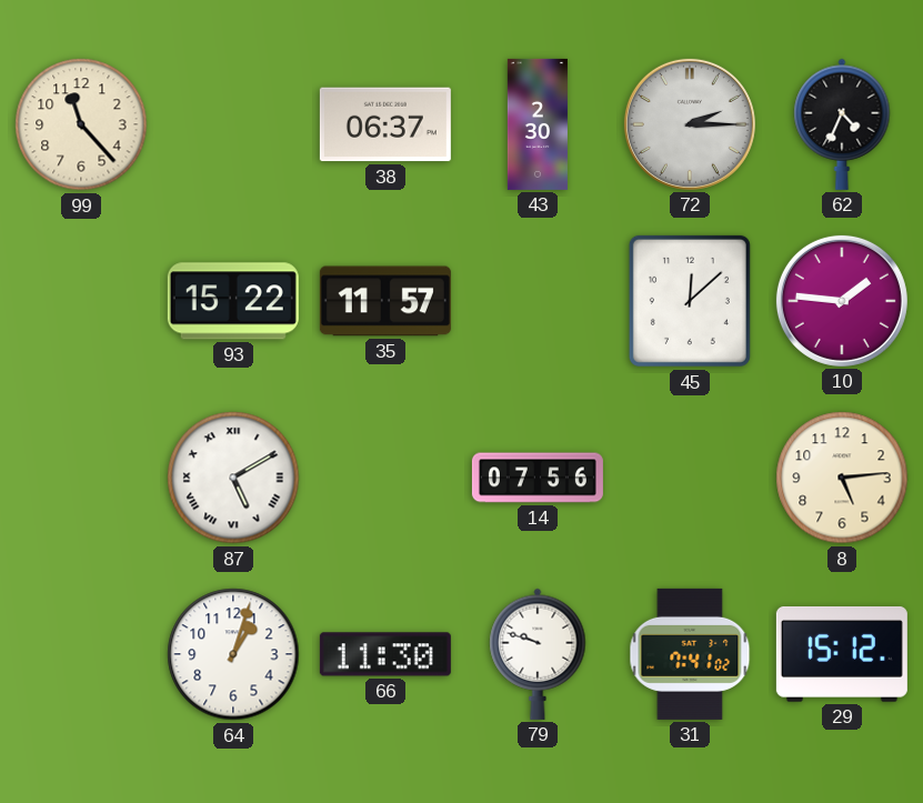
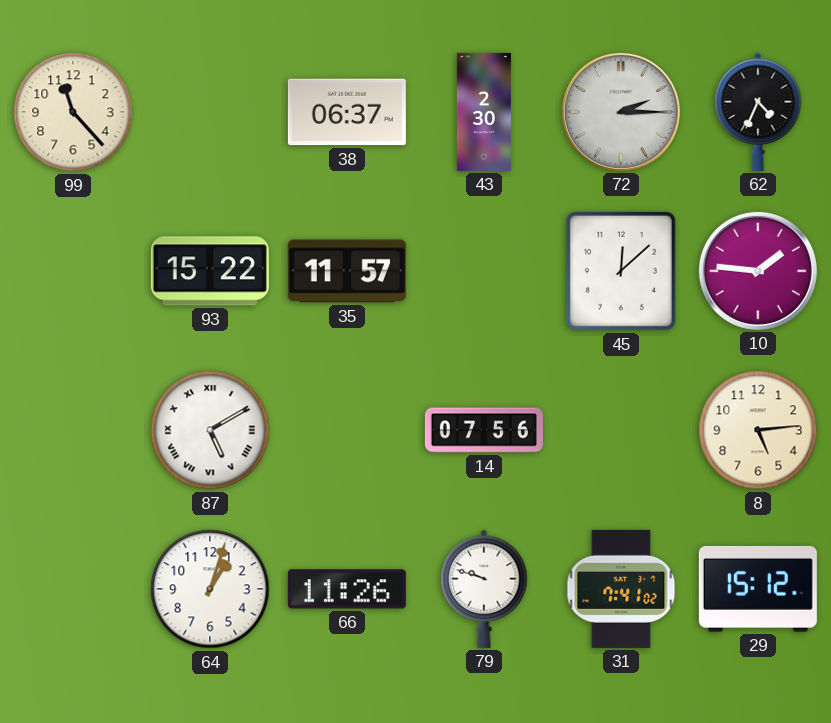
66: 11:30 -> 11:26
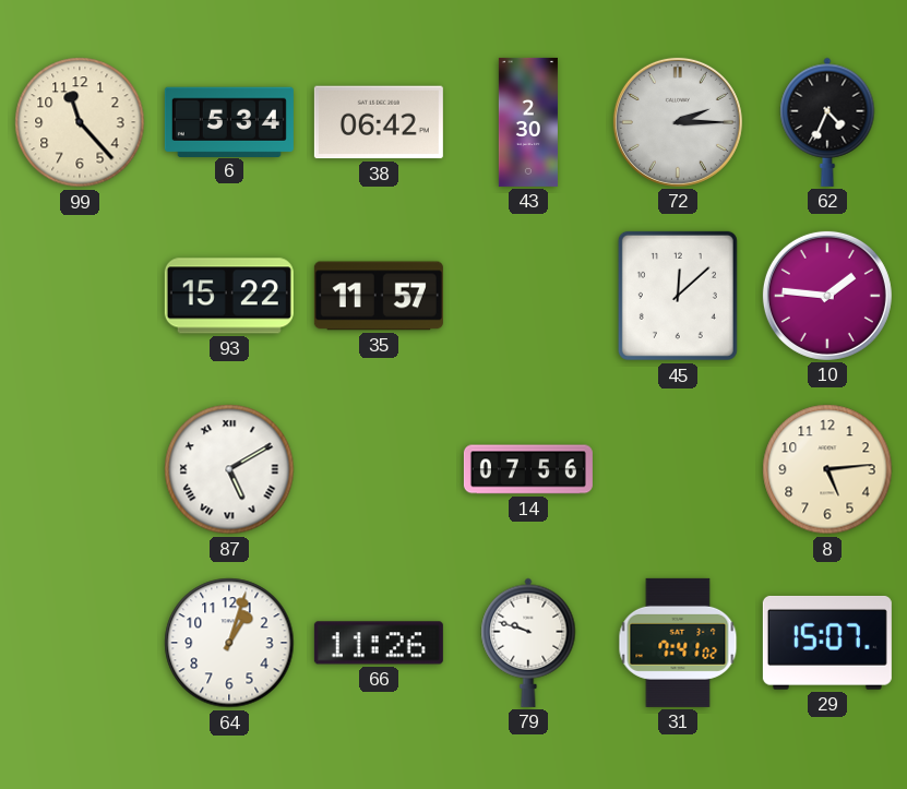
6: none -> 5:34
38: 06:37 -> 06:42
29: 15:12 -> 15:07
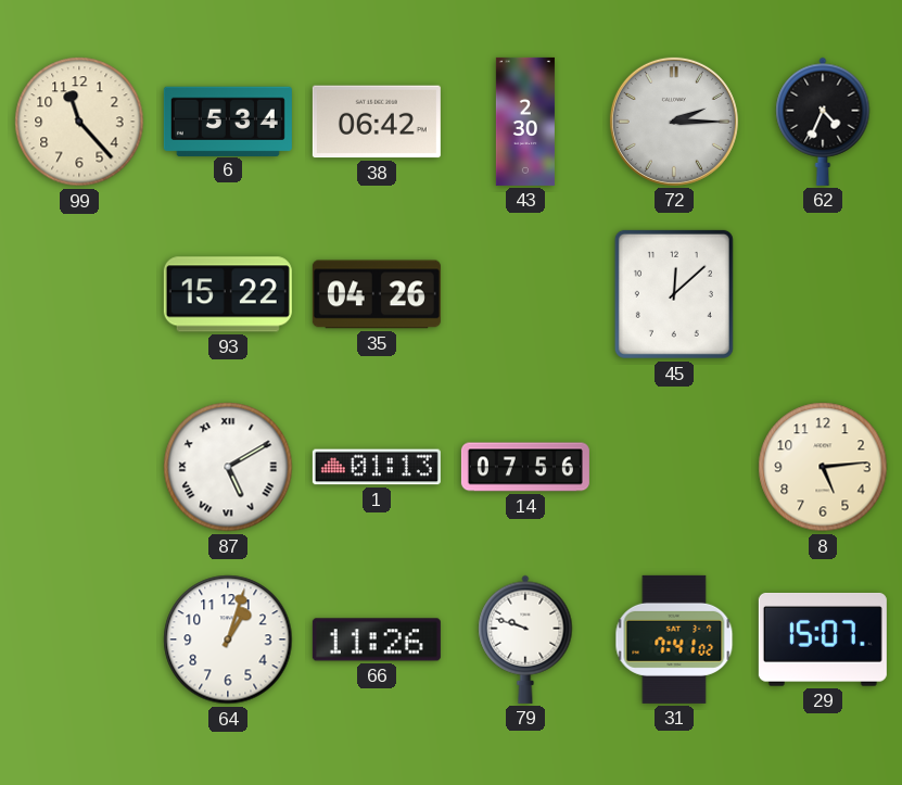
35: 11:57 -> 04:26
10: 1:46 -> none
1: none -> 01:13
